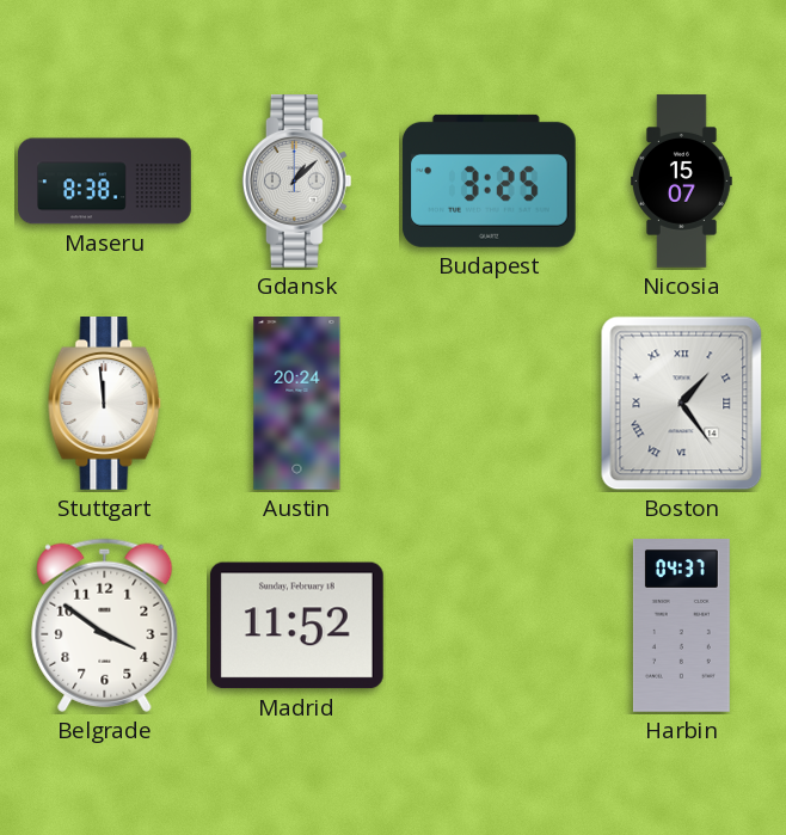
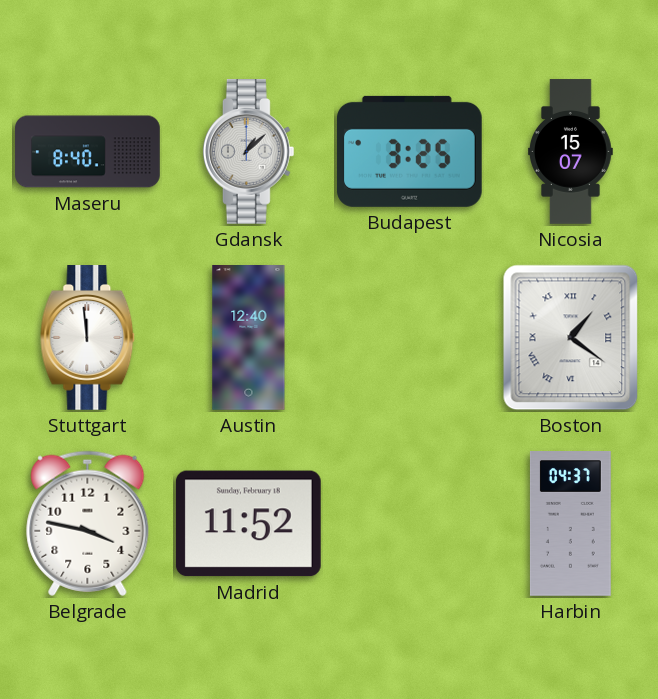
Maseru: 8:38 -> 8:40
Austin: 20:24 -> 12:40
Boston: 1:24 -> 1:21
Belgrade: 3:51 -> 3:47
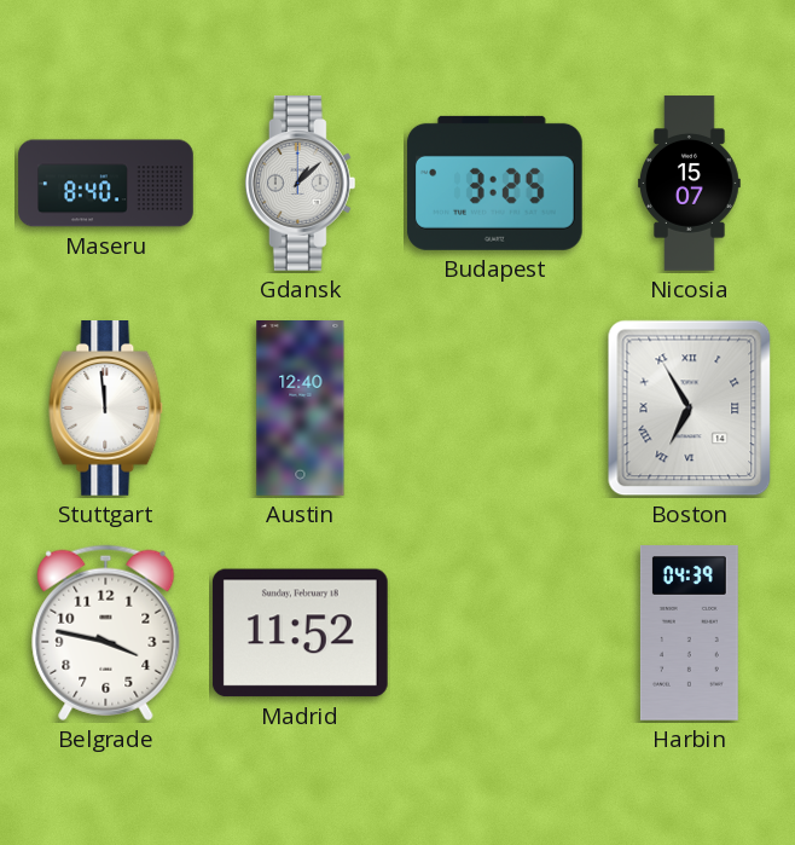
Boston: 1:21 -> 6:55
Harbin: 04:37 -> 04:39
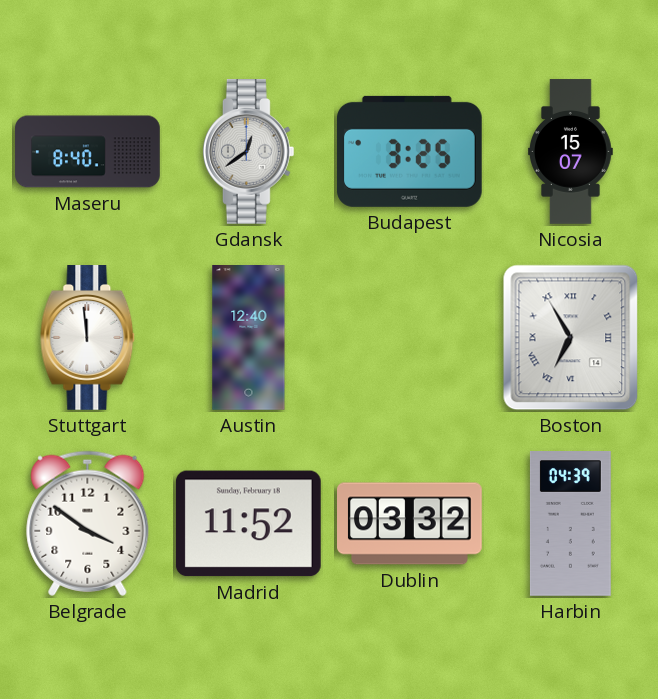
Gdansk: 1:08 -> 12:39
Belgrade: 3:47 -> 3:51
Dublin: none -> 03:32
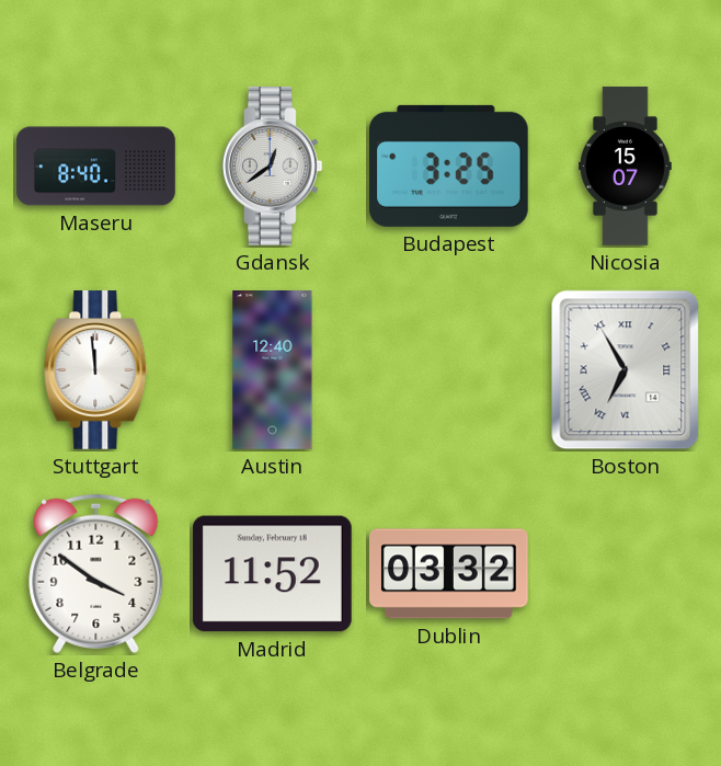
Harbin: 04:39 -> none
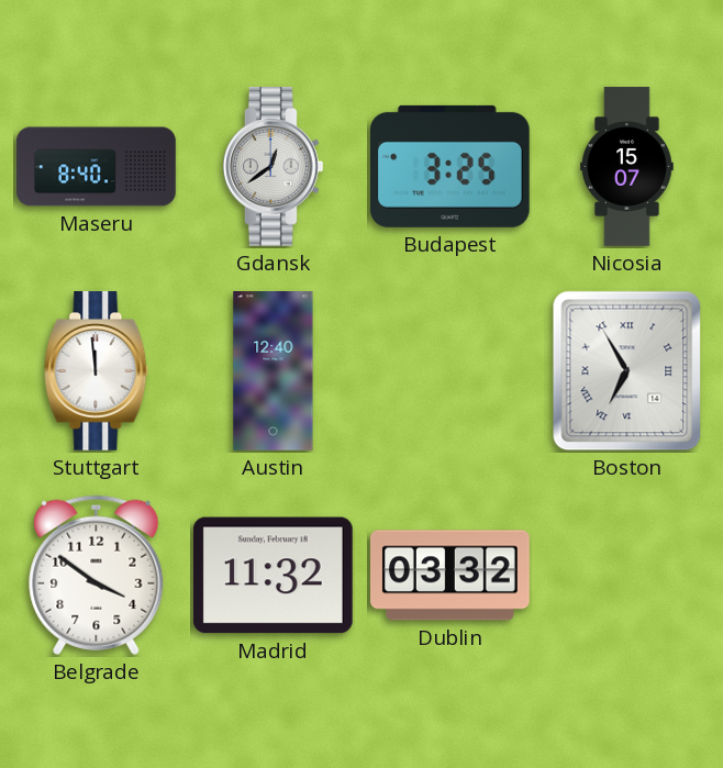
Madrid: 11:52 -> 11:32
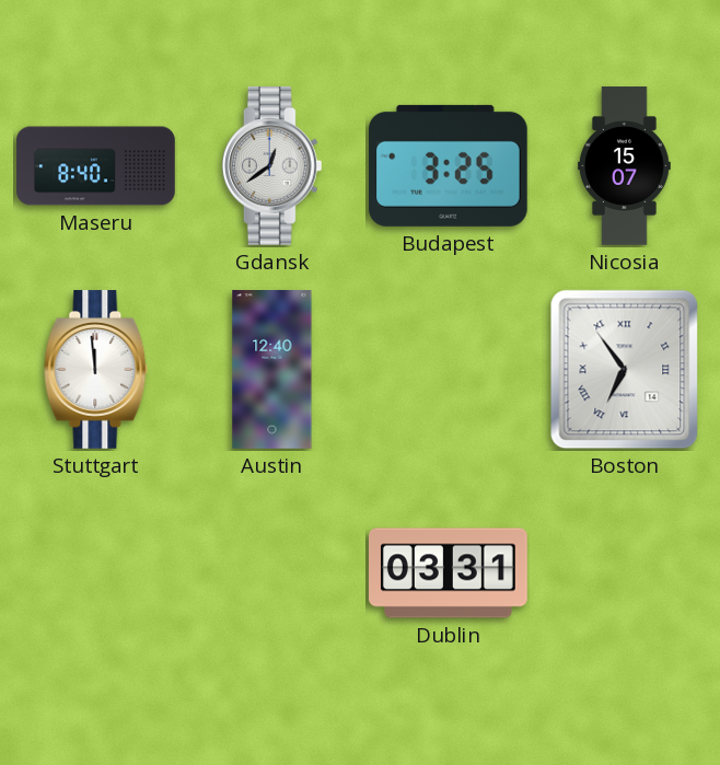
Boston: 6:55 -> 6:54
Belgrade: 3:51 -> none
Madrid: 11:32 -> none
Dublin: 03:32 -> 03:31
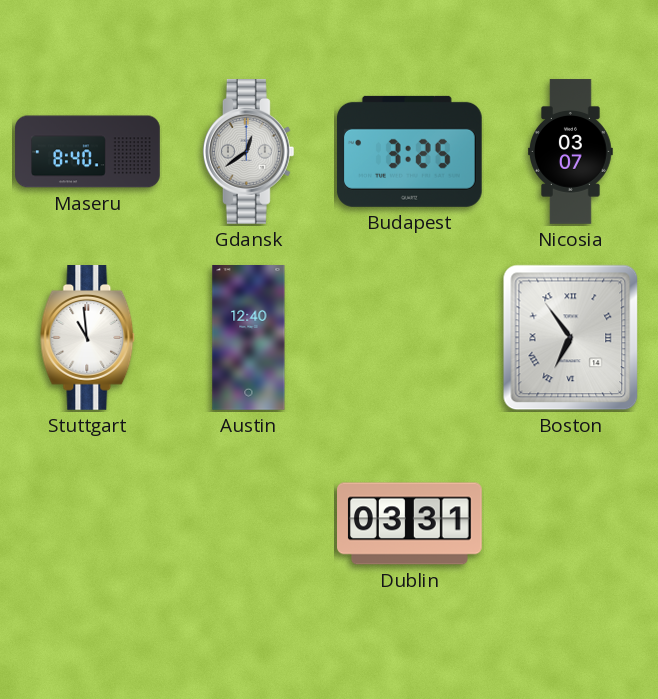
Nicosia: 15:07 -> 03:07
Stuttgart: 11:59 -> 10:59
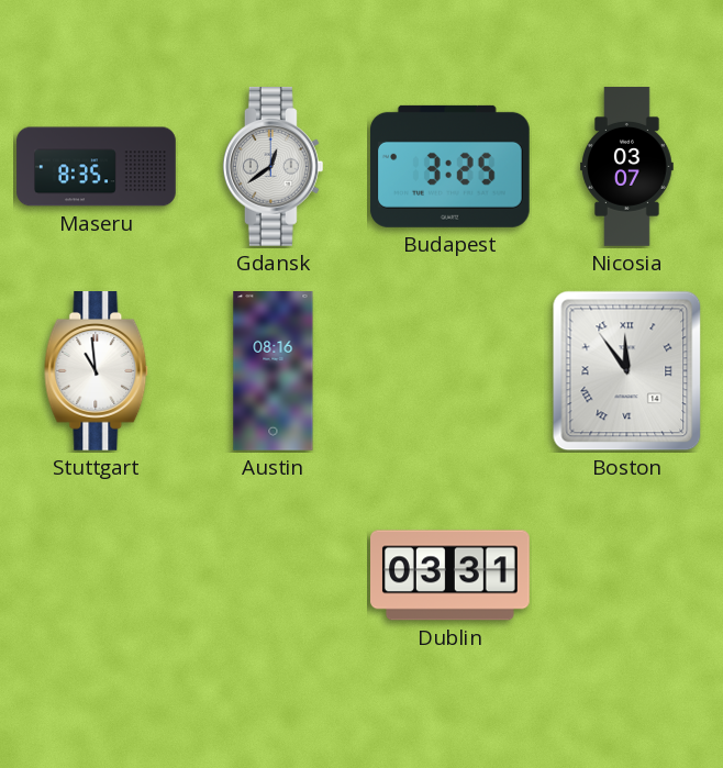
Maseru: 8:40 -> 8:35
Austin: 12:40 -> 08:16
Boston: 6:54 -> 11:54
